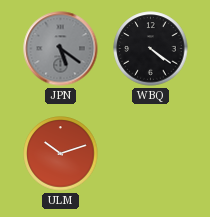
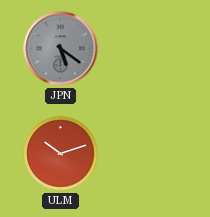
WBQ: 4:21 -> none
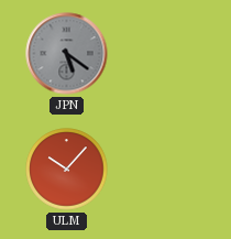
ULM: 10:12 -> 10:07
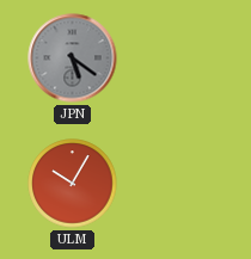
ULM: 10:07 -> 10:05
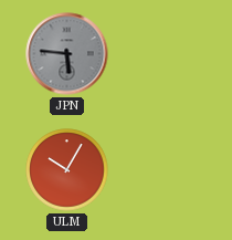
JPN: 5:21 -> 5:46
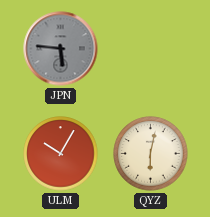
QYZ: none -> 6:02
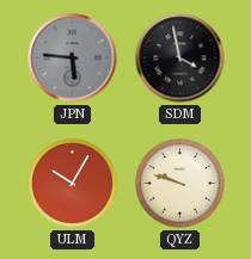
SDM: none -> 3:58
QYZ: 6:02 -> 9:48
